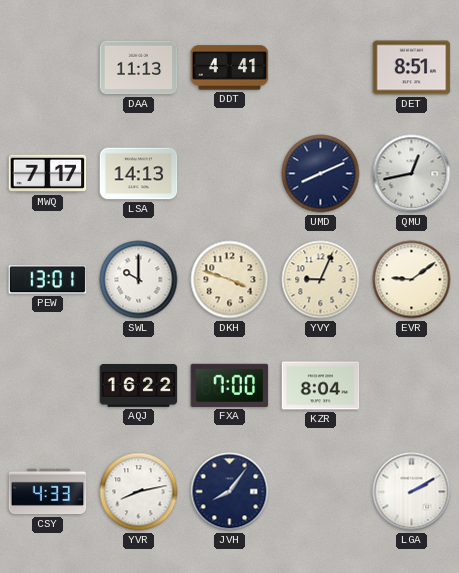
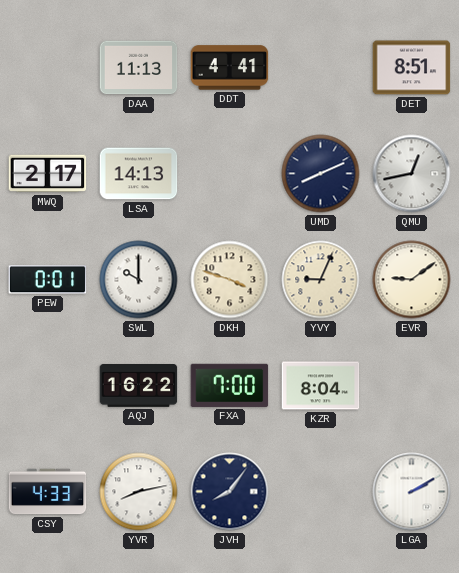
MWQ: 7:17 -> 2:17
PEW: 13:01 -> 0:01
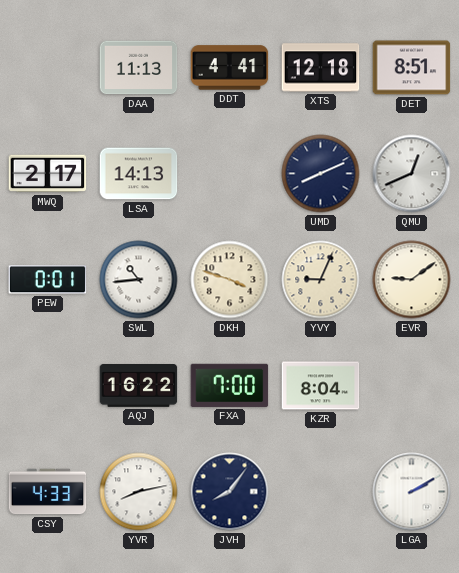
XTS: none -> 12:18
QMU: 12:43 -> 12:41
SWL: 10:00 -> 10:44
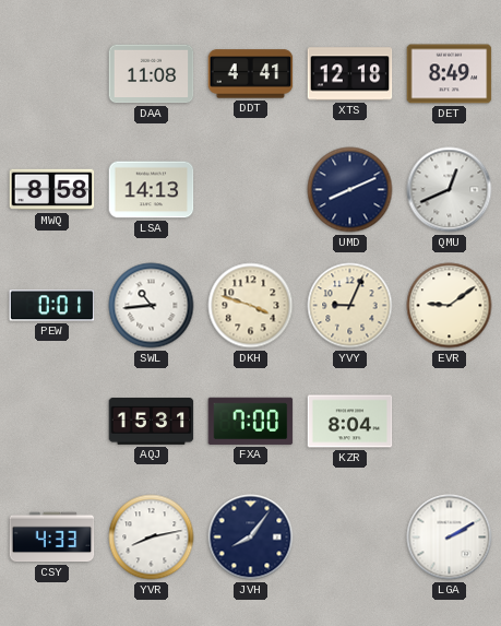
DAA: 11:13 -> 11:08
DET: 8:51 -> 8:49
MWQ: 2:17 -> 8:58
AQJ: 16:22 -> 15:31
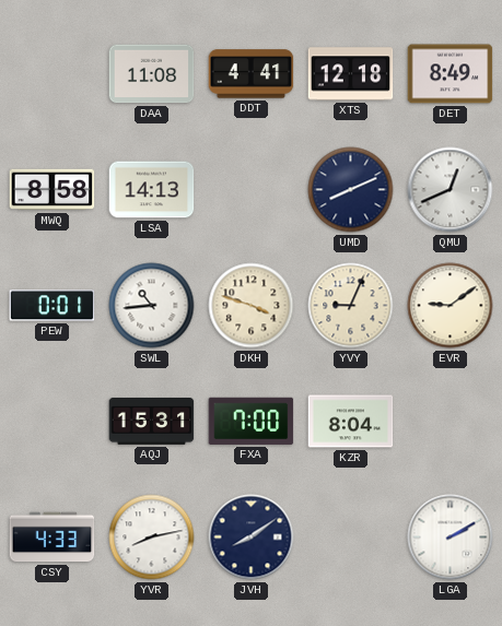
JVH: 8:06 -> 8:09
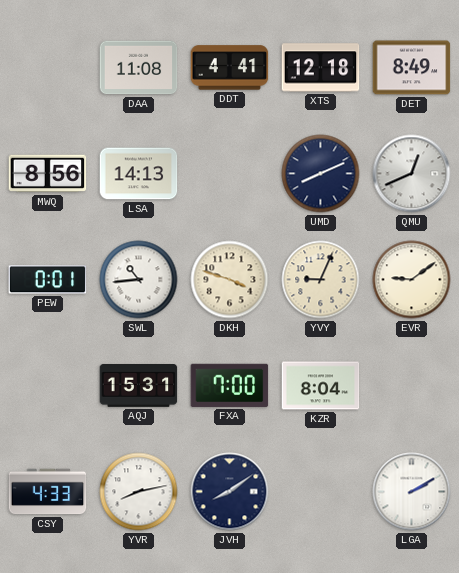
MWQ: 8:58 -> 8:56
